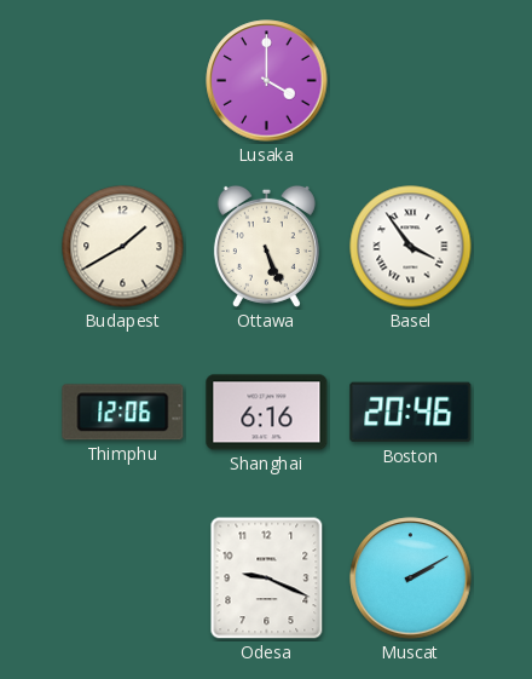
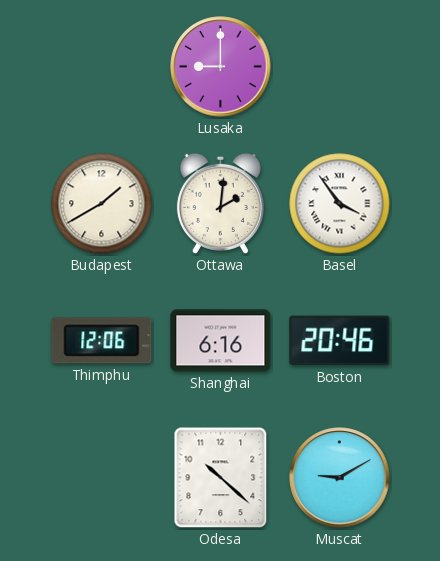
Lusaka: 4:00 -> 9:00
Ottawa: 5:26 -> 2:01
Odesa: 9:19 -> 10:22
Muscat: 2:10 -> 9:10
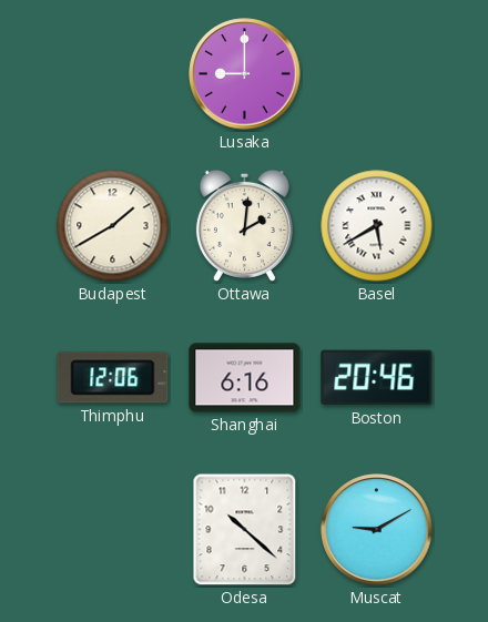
Basel: 3:54 -> 5:40
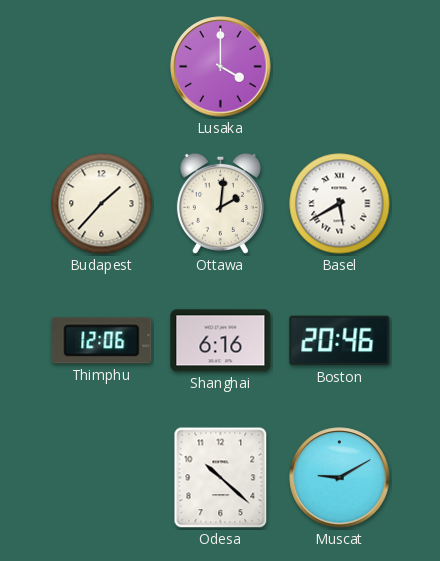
Lusaka: 9:00 -> 4:00
Budapest: 1:40 -> 1:37
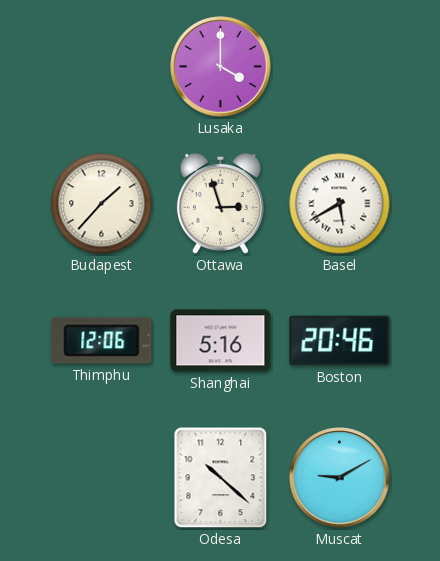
Ottawa: 2:01 -> 2:57
Shanghai: 6:16 -> 5:16
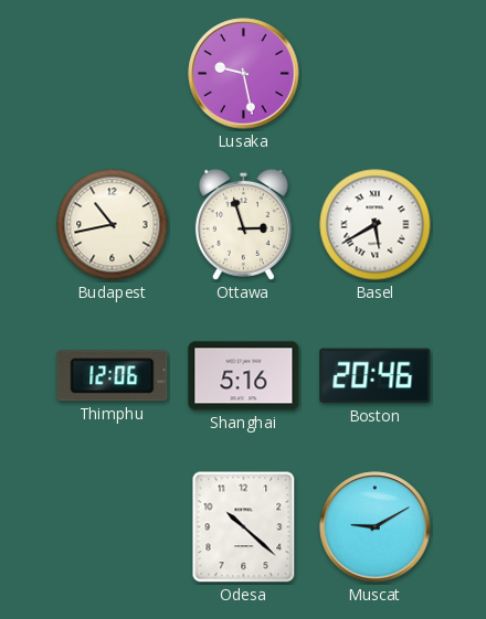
Lusaka: 4:00 -> 9:28
Budapest: 1:37 -> 10:43
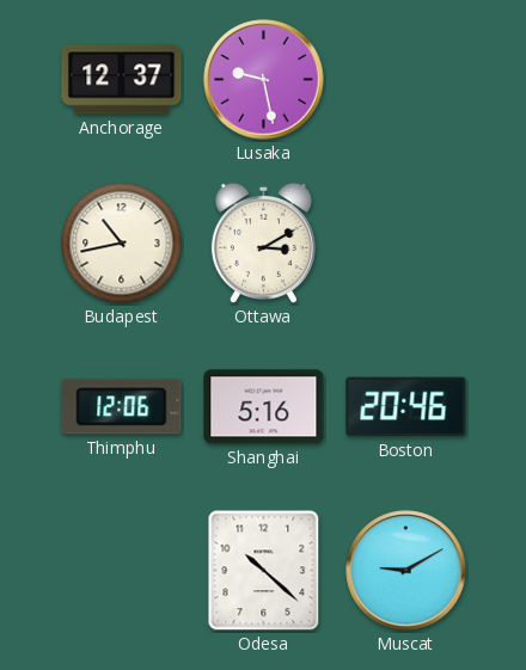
Anchorage: none -> 12:37
Ottawa: 2:57 -> 3:10
Basel: 5:40 -> none
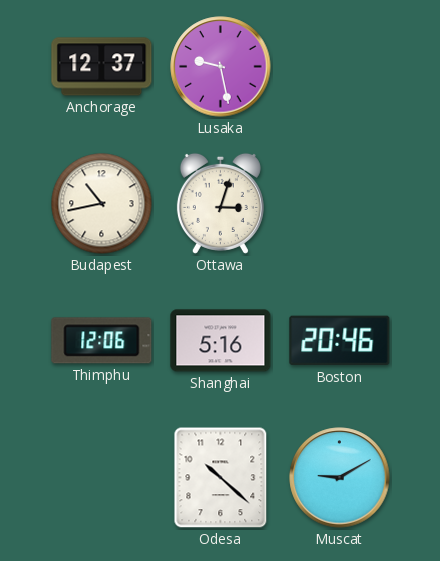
Ottawa: 3:10 -> 3:03
